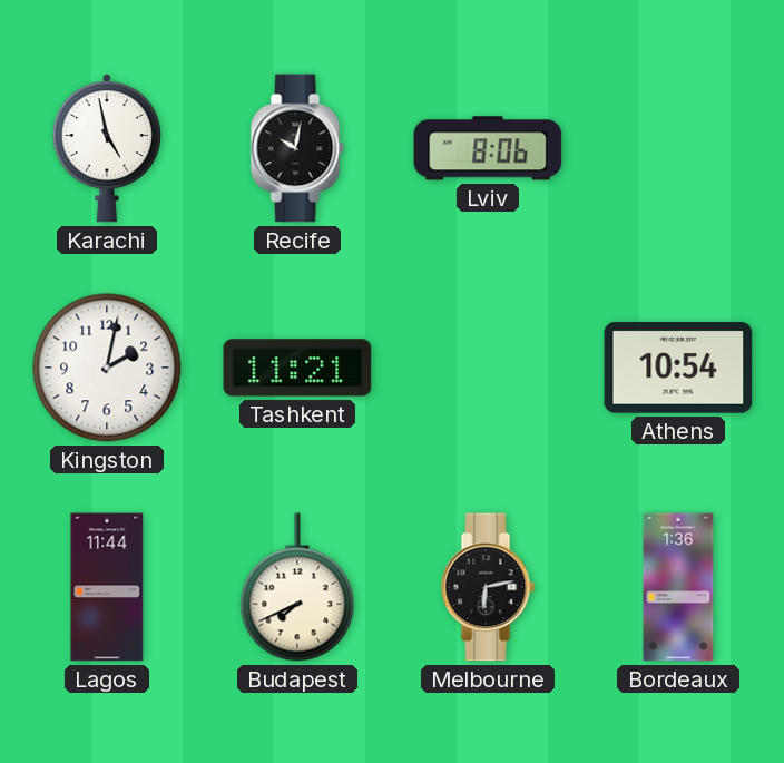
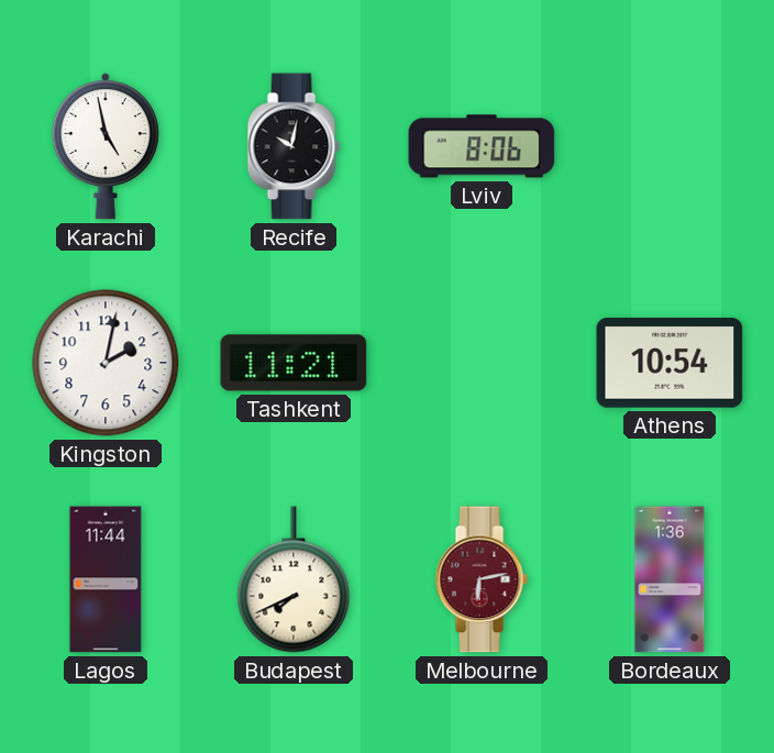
Melbourne dial: black -> burgundy
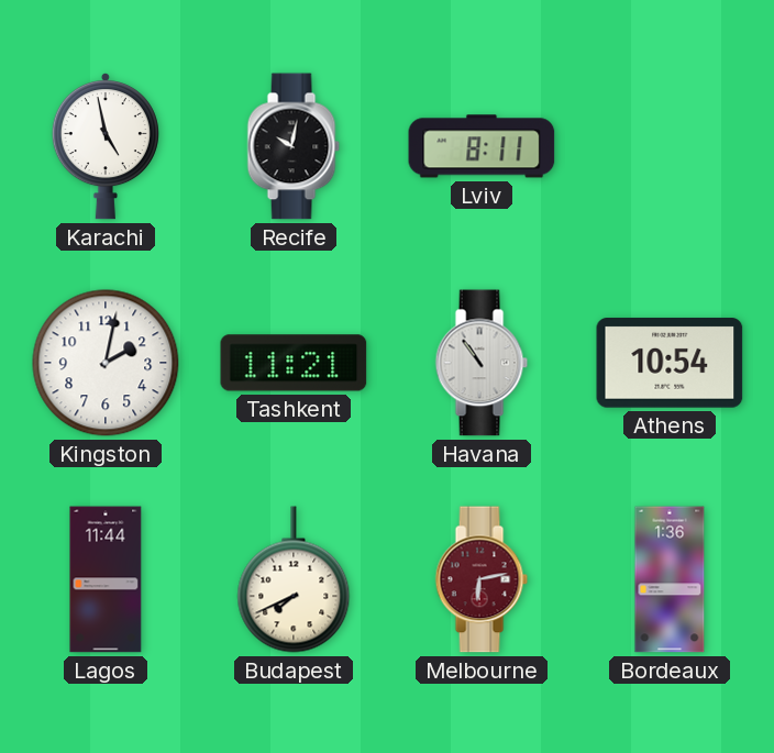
Lviv: 8:06 -> 8:11
Havana: none -> 10:54
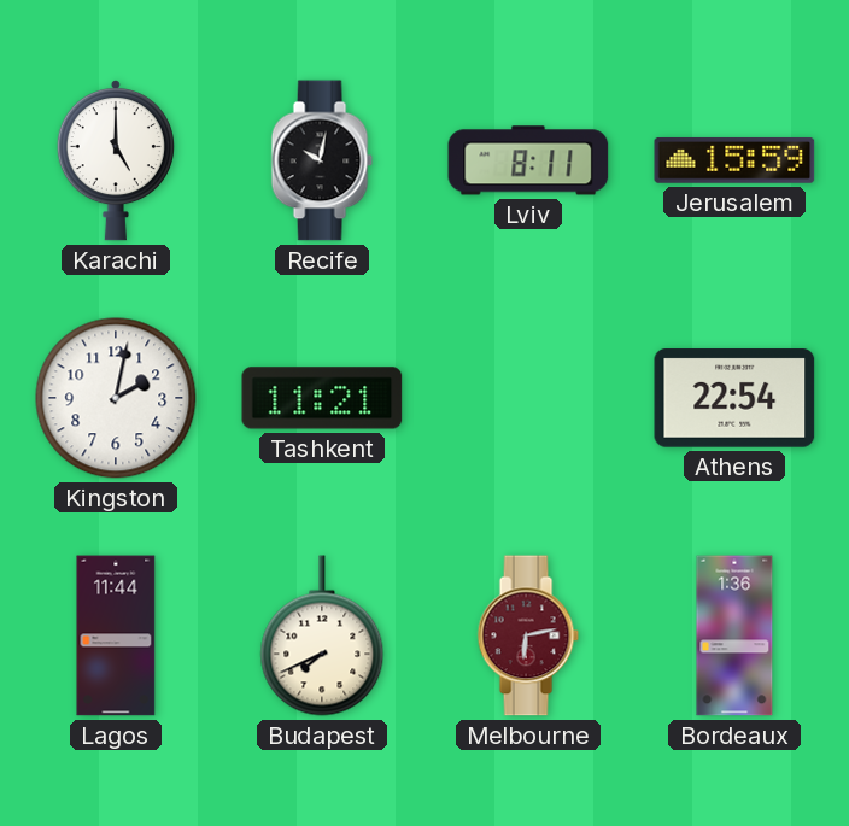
Karachi: 4:58 -> 5:00
Jerusalem: none -> 15:59
Havana: 10:54 -> none
Athens: 10:54 -> 22:54
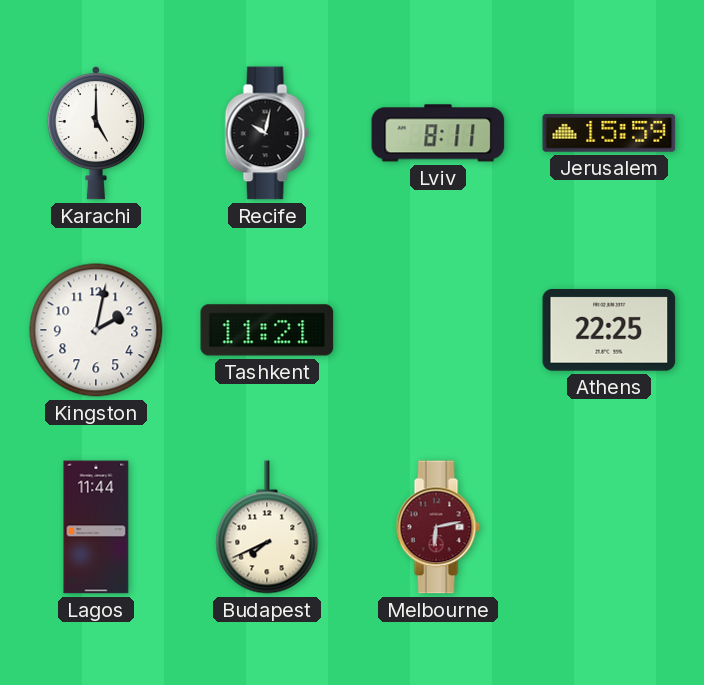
Athens: 22:54 -> 22:25
Bordeaux: 1:36 -> none
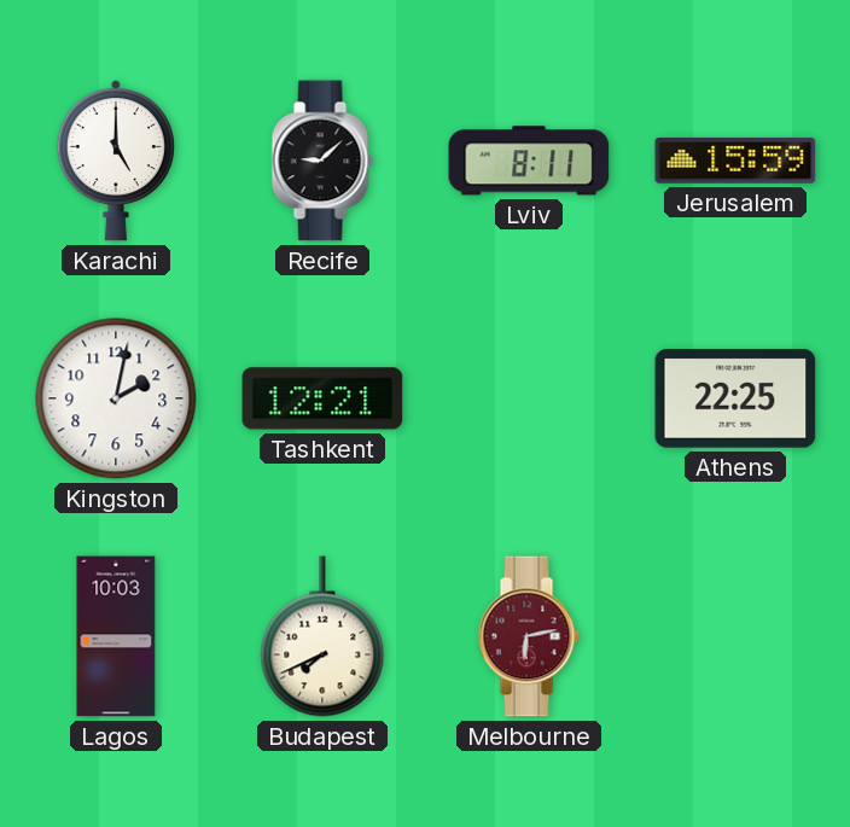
Recife: 10:02 -> 9:08
Tashkent: 11:21 -> 12:21
Lagos: 11:44 -> 10:03
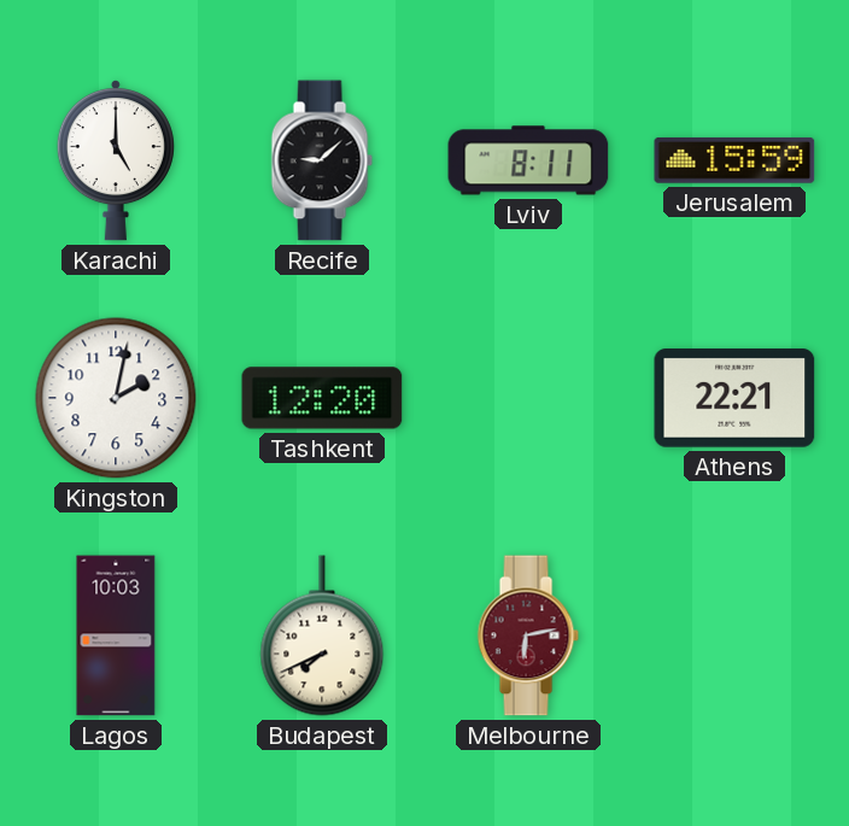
Tashkent: 12:21 -> 12:20
Athens: 22:25 -> 22:21
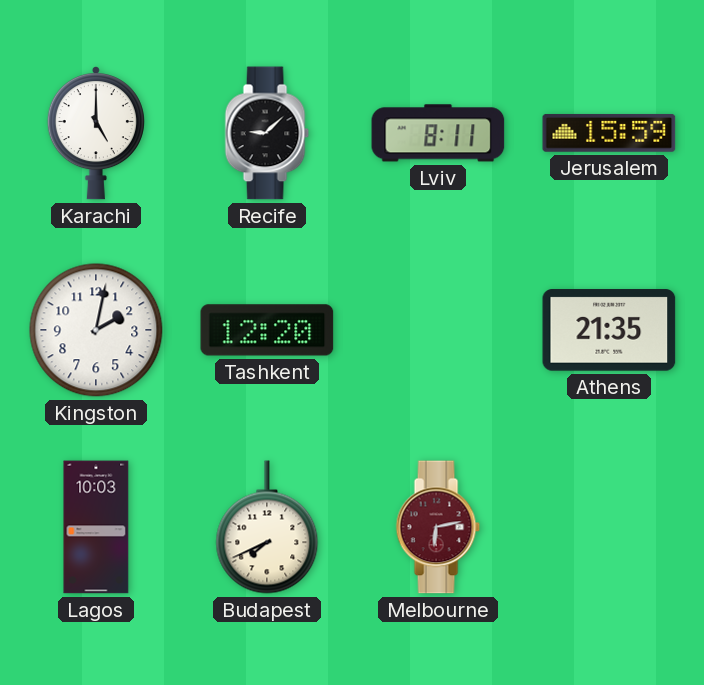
Athens: 22:21 -> 21:35
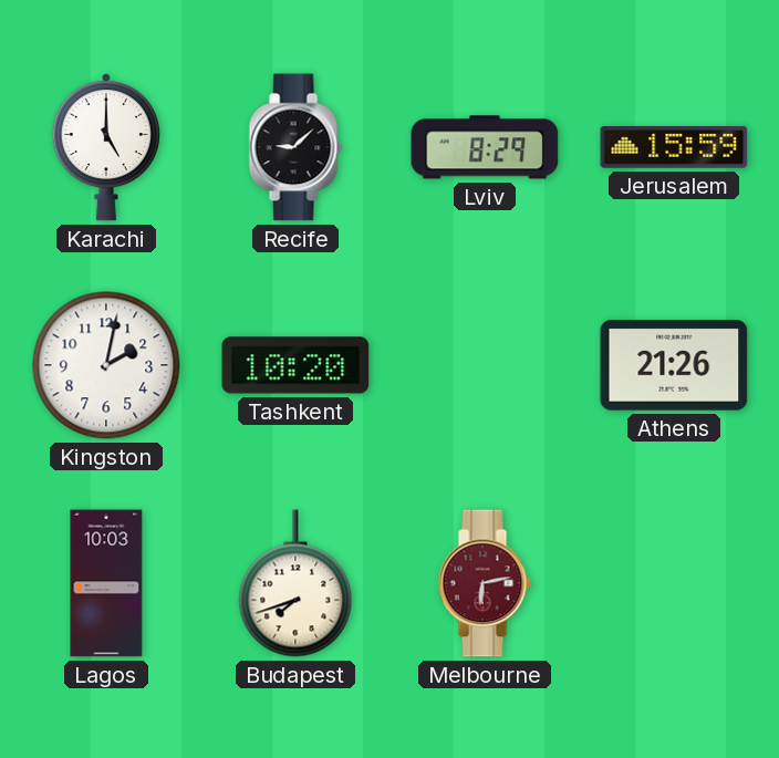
Lviv: 8:11 -> 8:29
Tashkent: 12:20 -> 10:20
Athens: 21:35 -> 21:26
Budapest: 7:41 -> 7:42
